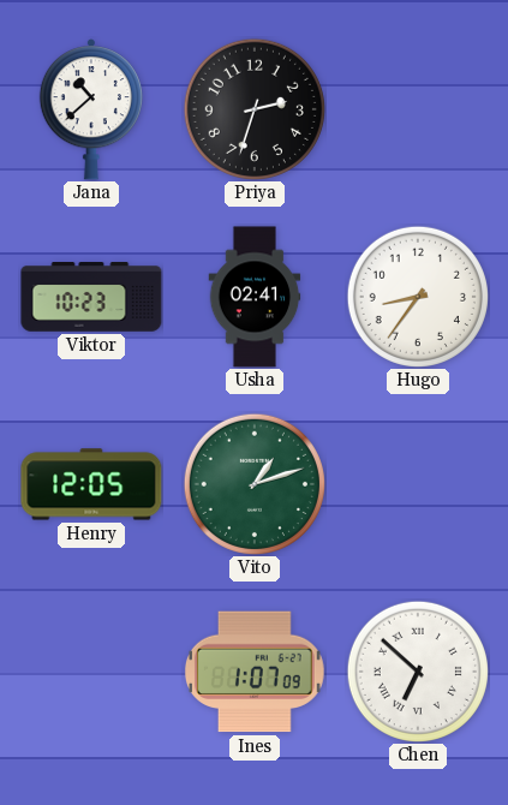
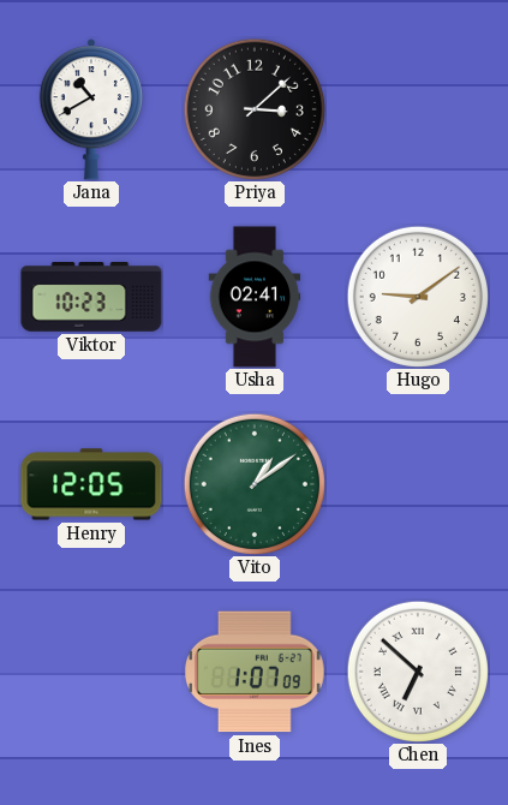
Jana: 10:38 -> 10:40
Priya: 2:33 -> 3:08
Hugo: 8:36 -> 9:09
Vito: 1:12 -> 1:09
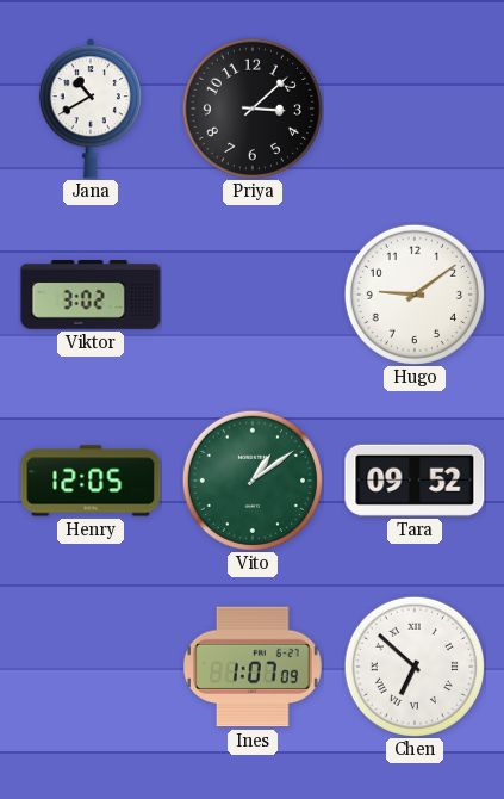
Viktor: 10:23 -> 3:02
Usha: 02:41 -> none
Tara: none -> 09:52
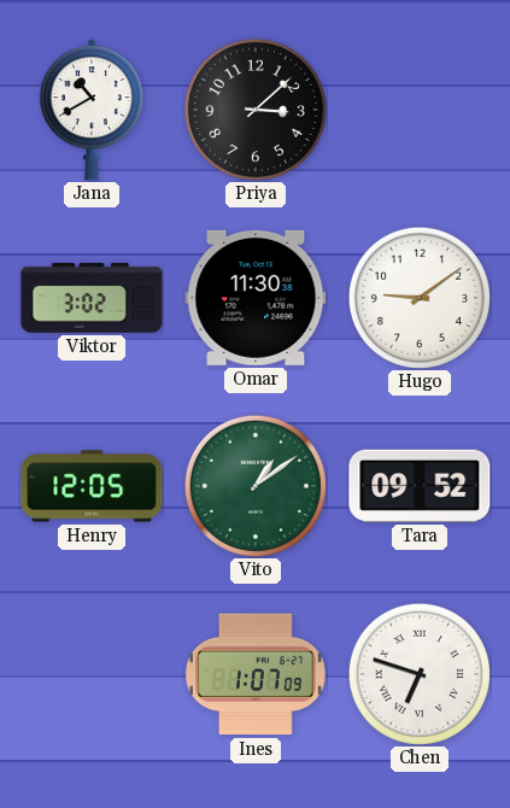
Omar: none -> 11:30
Chen: 6:52 -> 6:48
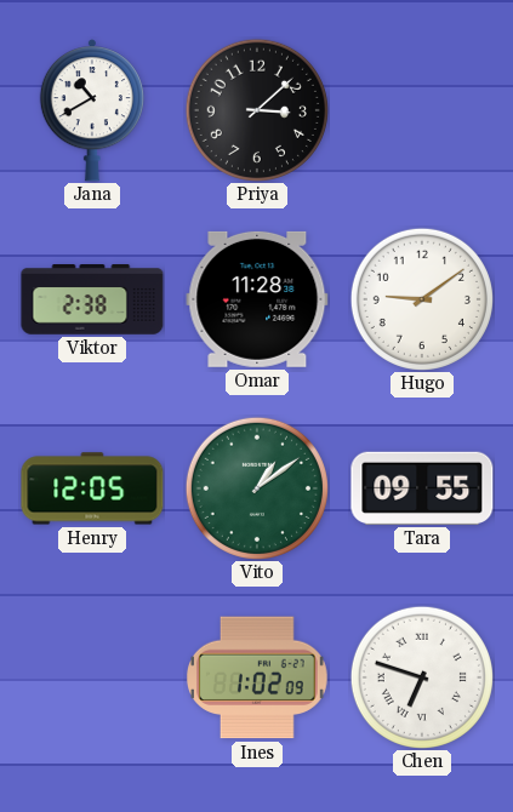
Viktor: 3:02 -> 2:38
Omar: 11:30 -> 11:28
Tara: 09:52 -> 09:55
Ines: 1:07 -> 1:02
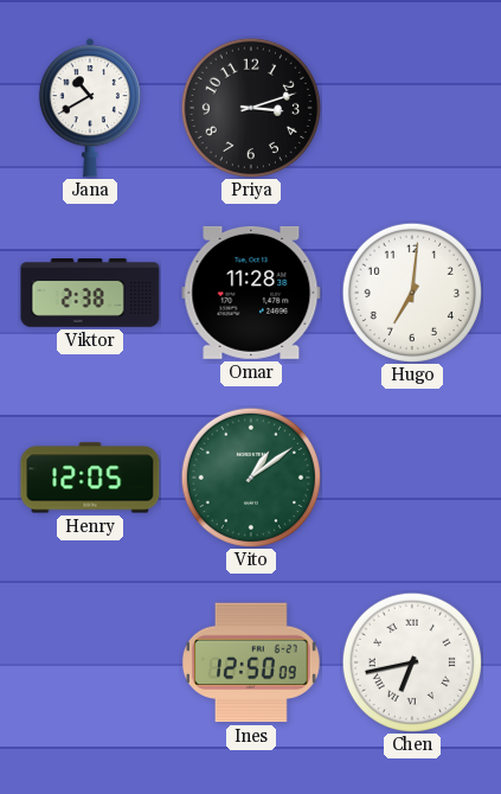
Priya: 3:08 -> 3:12
Hugo: 9:09 -> 7:01
Tara: 09:55 -> none
Ines: 1:02 -> 12:50
Chen: 6:48 -> 6:43
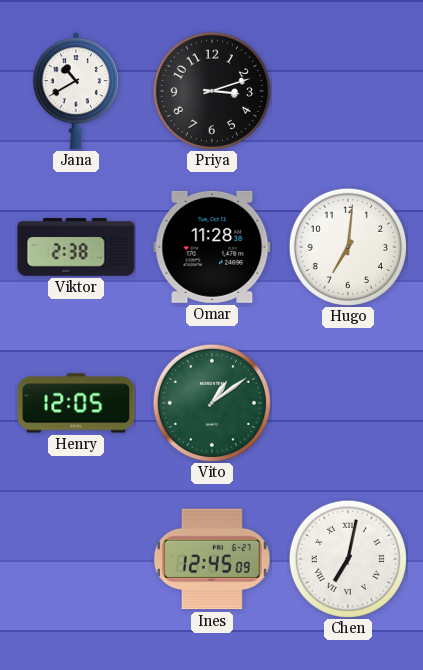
Ines: 12:50 -> 12:45
Chen: 6:43 -> 7:02
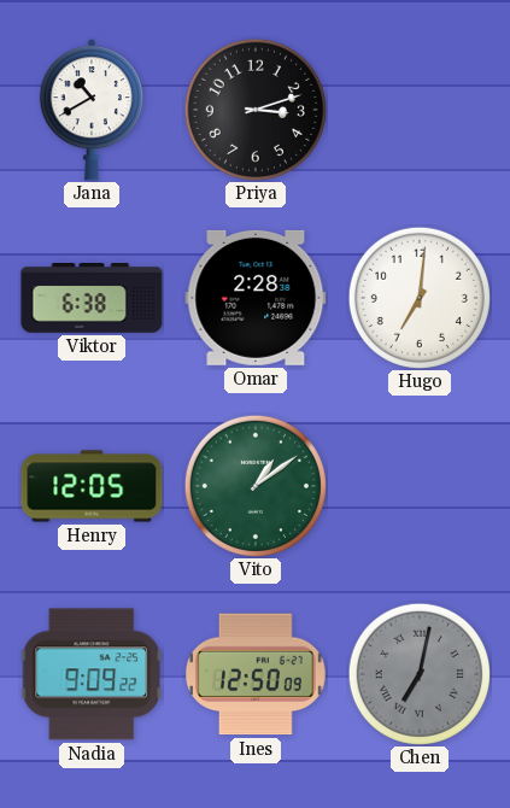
Viktor: 2:38 -> 6:38
Omar: 11:28 -> 2:28
Nadia: none -> 9:09
Ines: 12:45 -> 12:50
Chen dial: white -> grey
